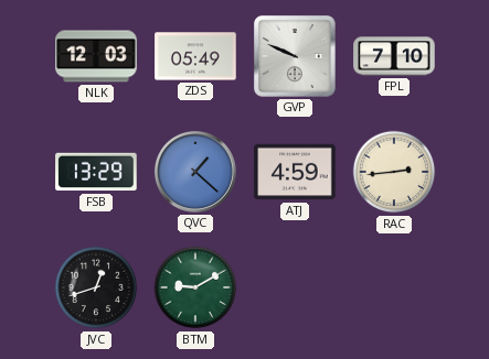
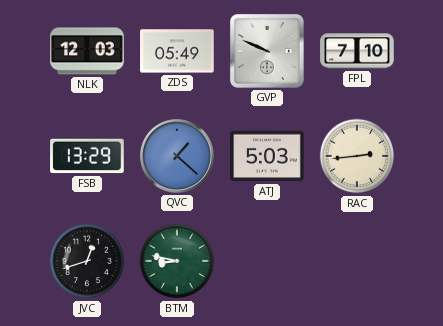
ATJ: 4:59 -> 5:03
BTM: 9:10 -> 8:47
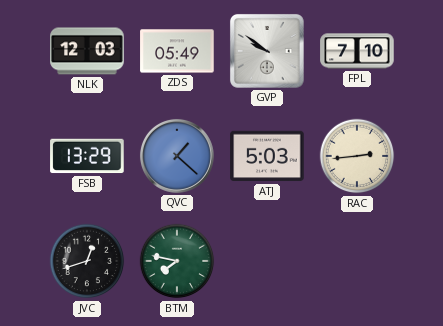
GVP: 9:49 -> 9:51
BTM: 8:47 -> 7:47
